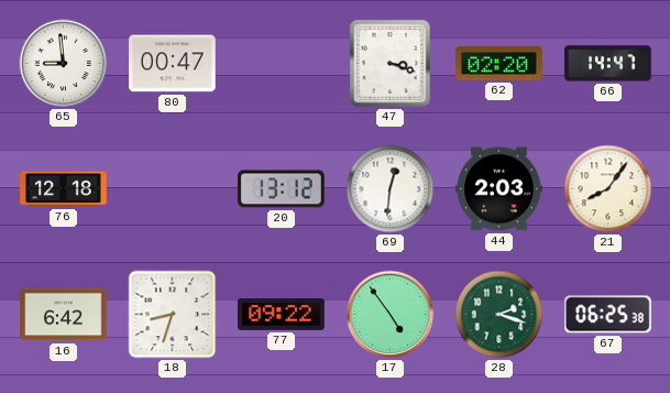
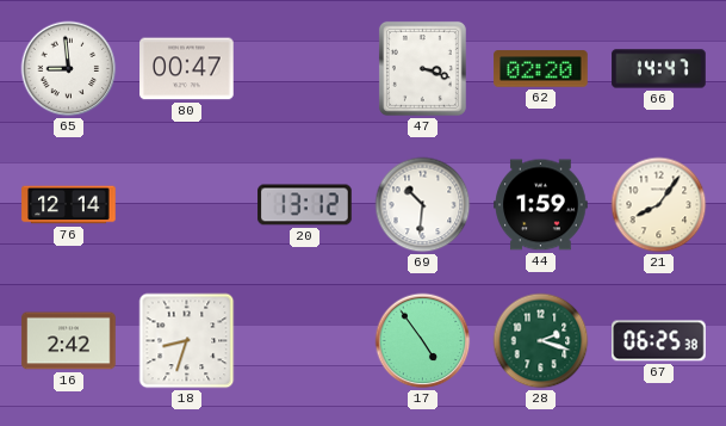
76: 12:18 -> 12:14
69: 12:31 -> 10:31
44: 2:03 -> 1:59
16: 6:42 -> 2:42
77: 09:22 -> none
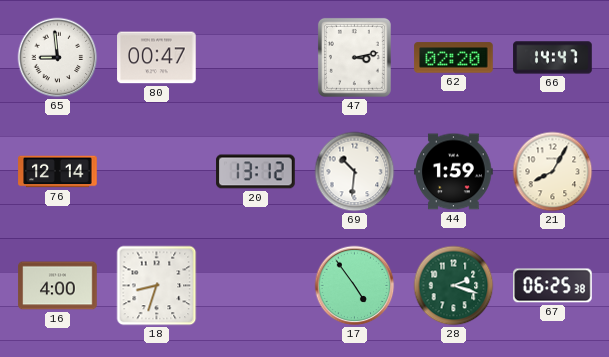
47: 3:18 -> 3:13
21: 8:06 -> 8:05
16: 2:42 -> 4:00
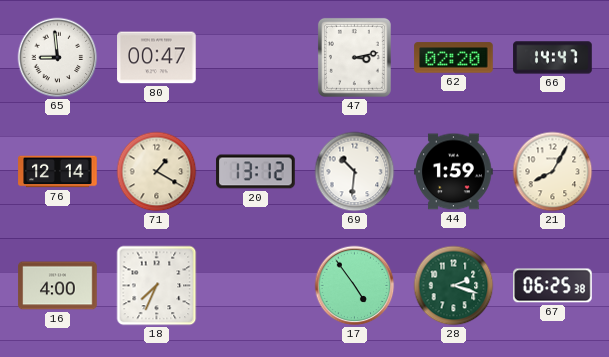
71: none -> 1:20
18: 8:33 -> 7:34
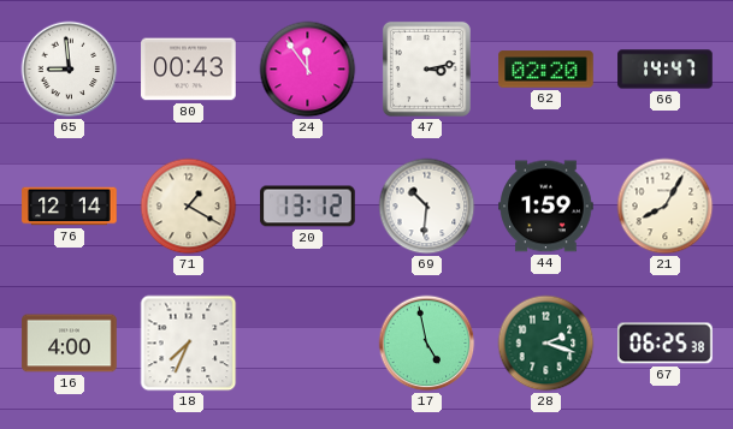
80: 00:47 -> 00:43
24: none -> 11:54
17: 4:54 -> 4:58
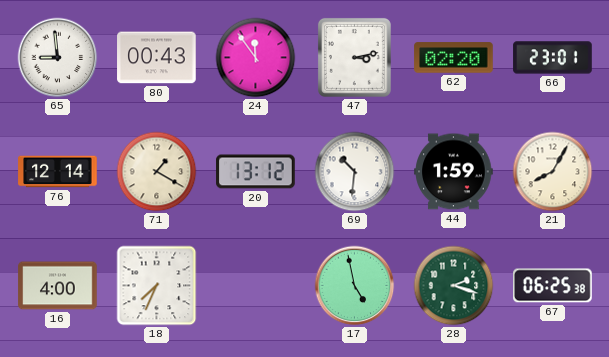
66: 14:47 -> 23:01
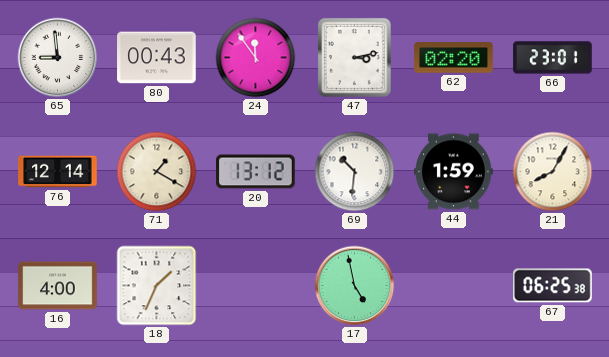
18: 7:34 -> 1:34
28: 2:18 -> none
